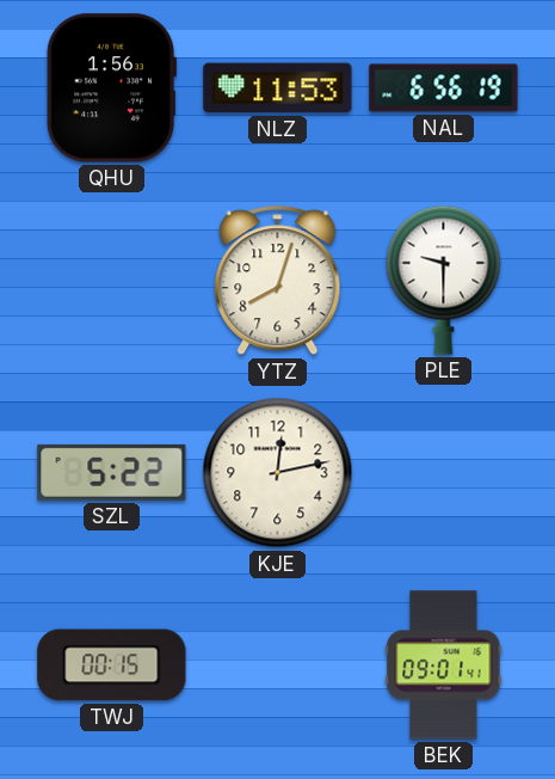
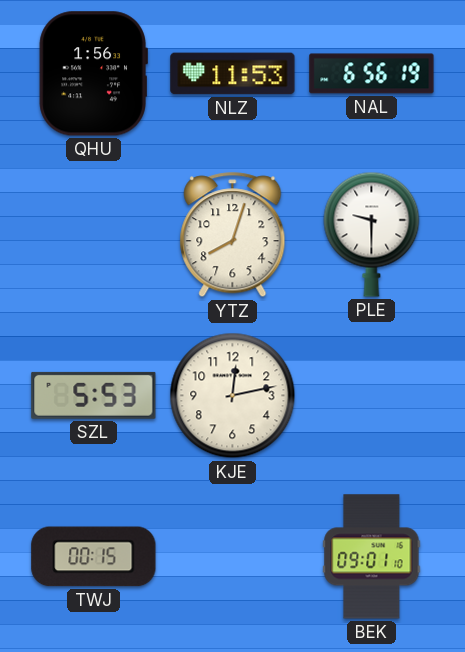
SZL: 5:22 -> 5:53
BEK: 09:01:41 -> 09:01:10
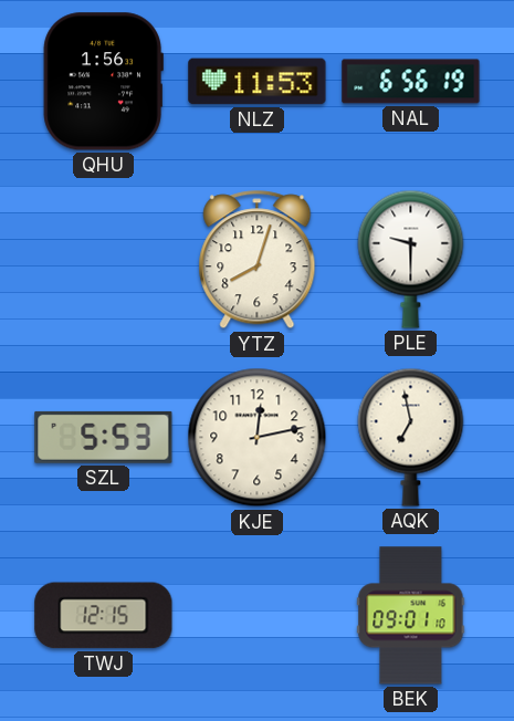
AQK: none -> 6:58
TWJ: 00:15 -> 12:15
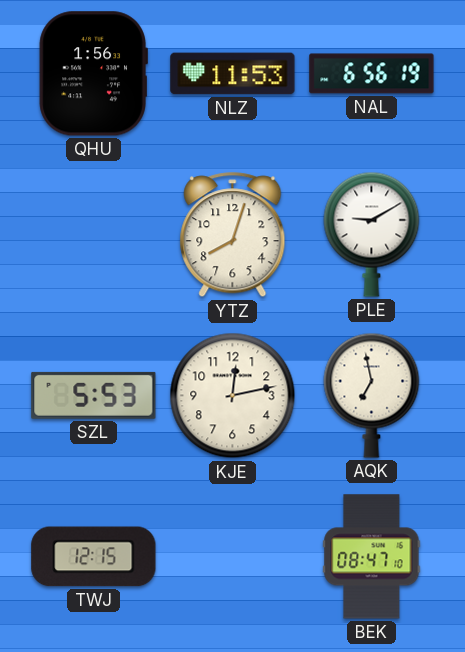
PLE: 9:30 -> 9:10
BEK: 09:01 -> 08:47
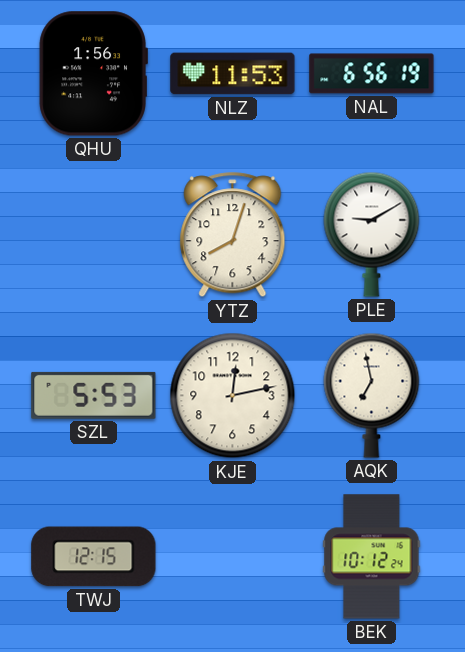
BEK: 08:47 -> 10:12
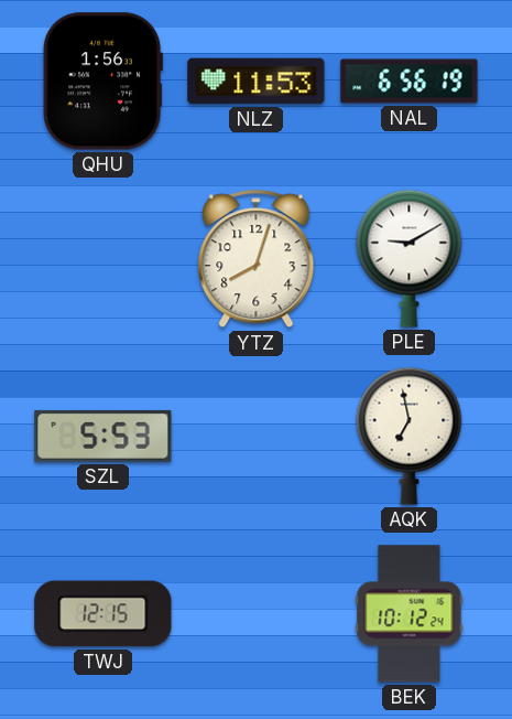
KJE: 12:13 -> none
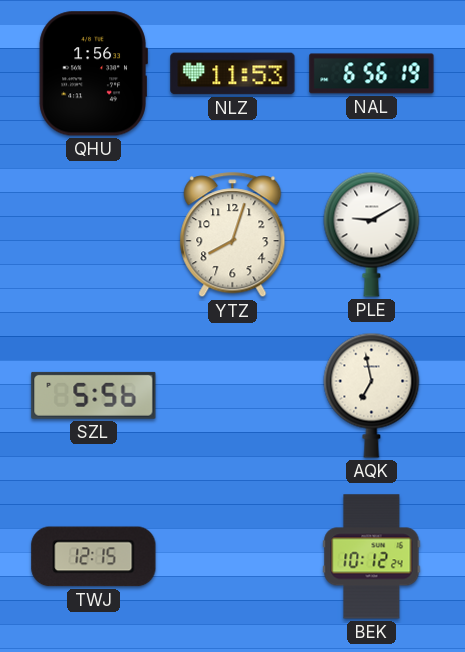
SZL: 5:53 -> 5:56
